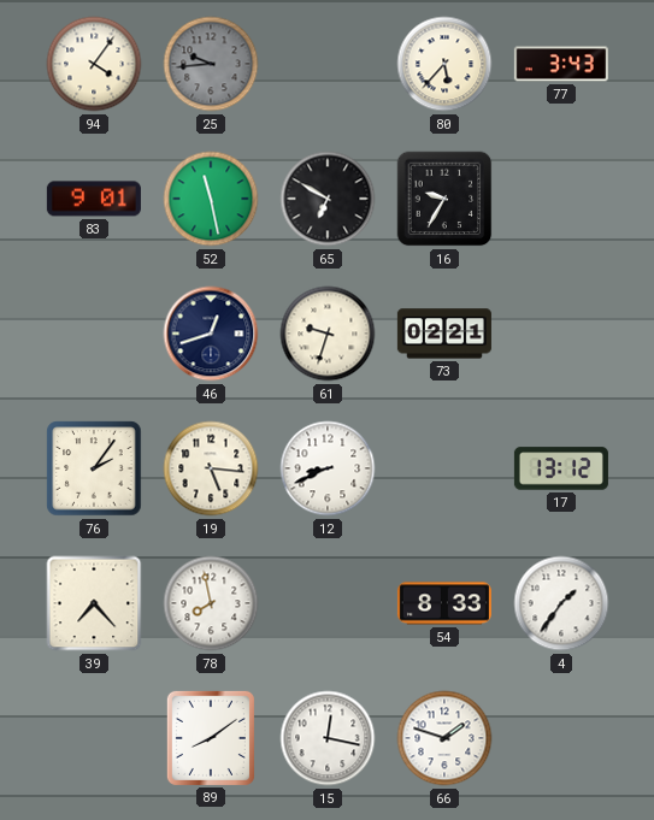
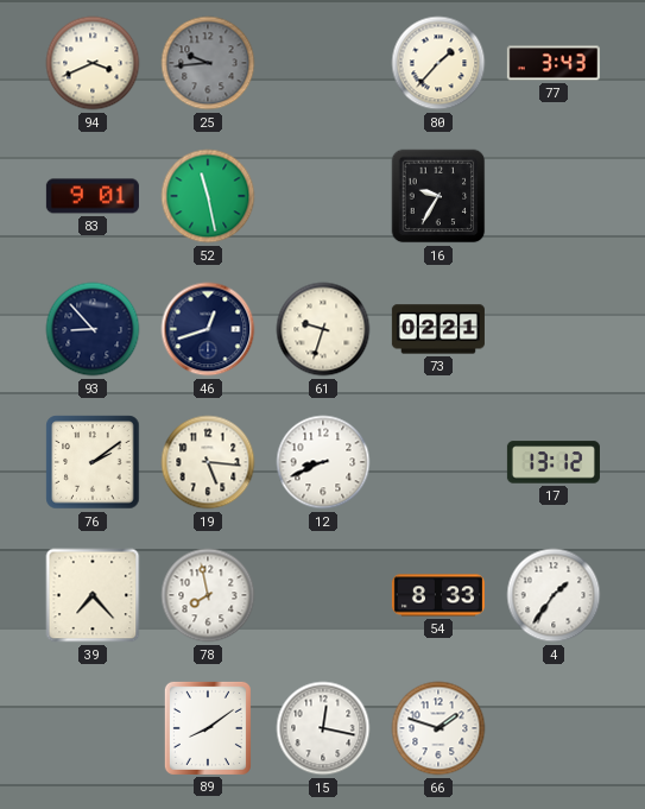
94: 4:06 -> 3:41
80: 5:37 -> 1:37
65: 6:50 -> none
93: none -> 8:53
76: 2:06 -> 2:09
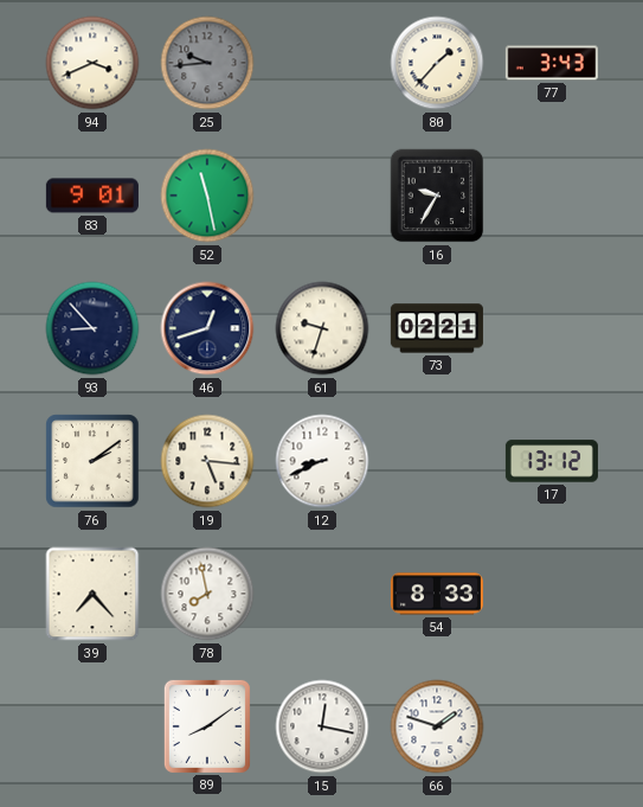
4: 1:36 -> none
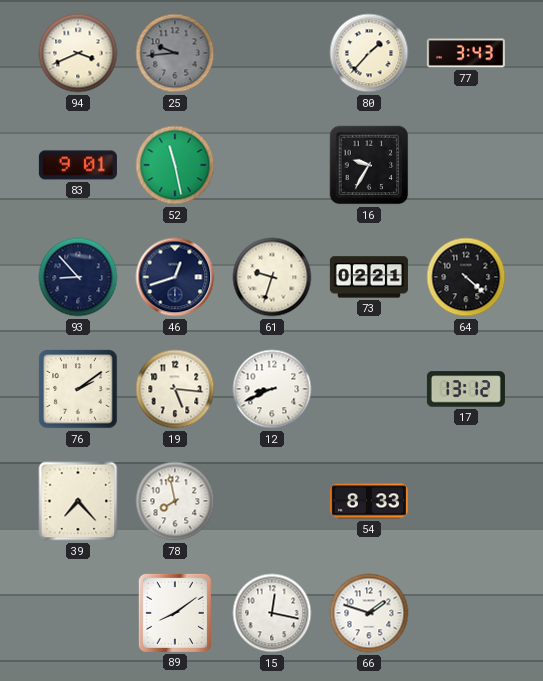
64: none -> 4:22
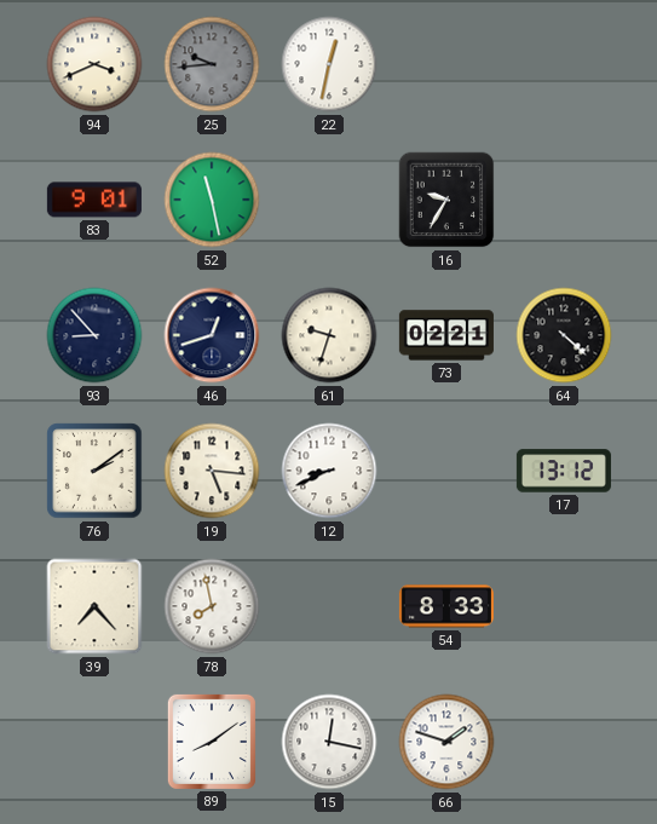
22: none -> 12:32
80: 1:37 -> none
77: 3:43 -> none
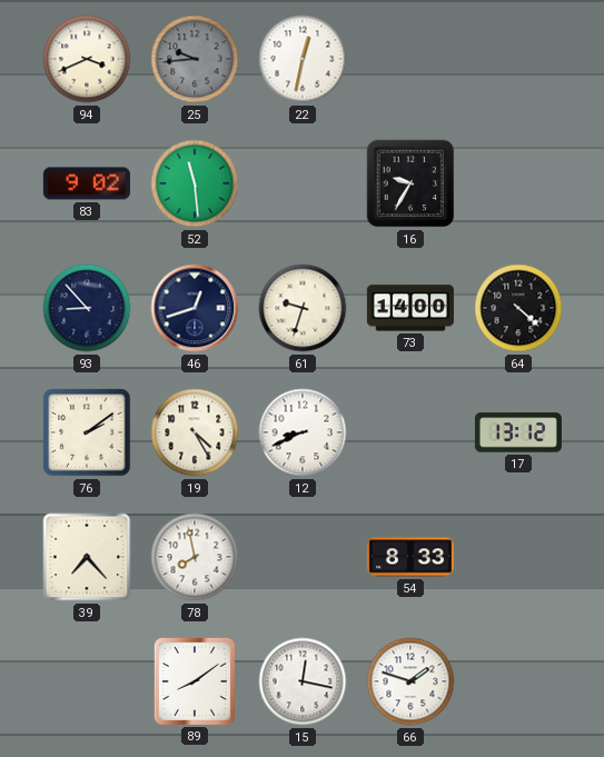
83: 9:01 -> 9:02
52: 11:28 -> 11:29
73: 02:21 -> 14:00
19: 5:16 -> 4:25
